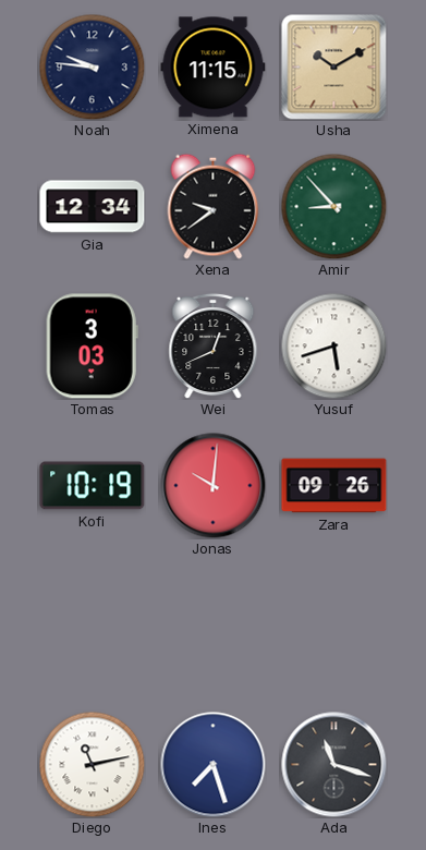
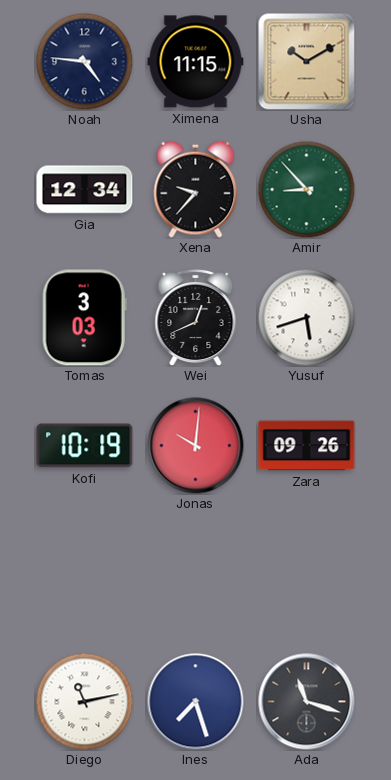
Noah: 9:46 -> 4:46
Xena: 9:39 -> 9:37
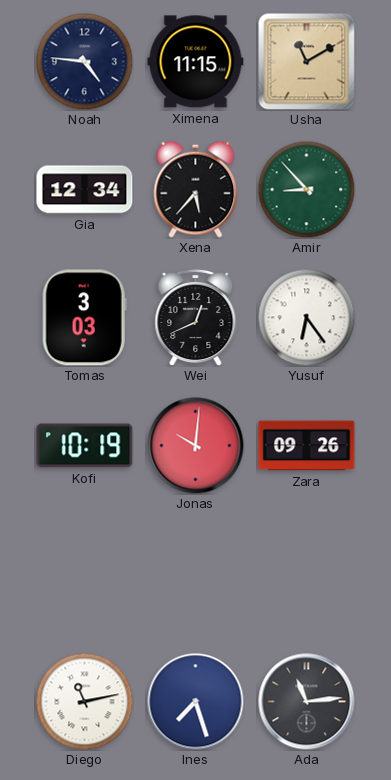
Usha: 10:10 -> 11:10
Xena: 9:37 -> 5:37
Yusuf: 5:42 -> 6:24
Ada: 11:18 -> 11:14
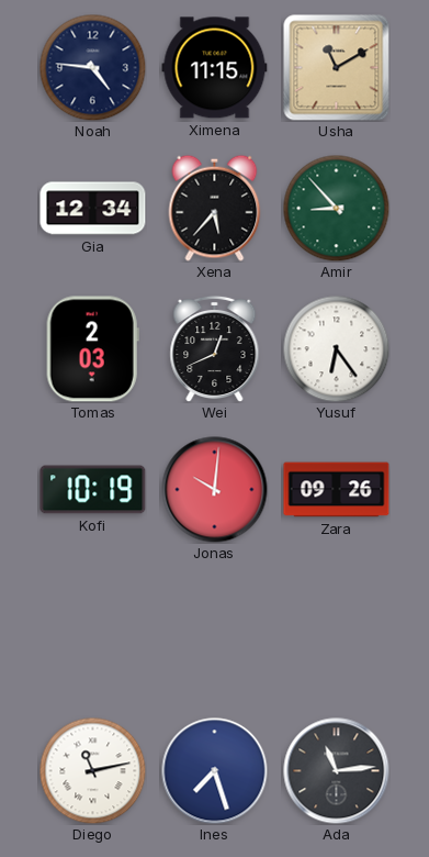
Tomas: 3:03 -> 2:03
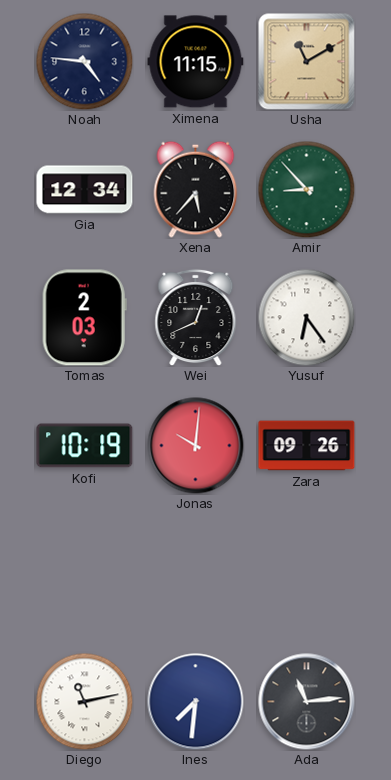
Ines: 7:27 -> 7:31
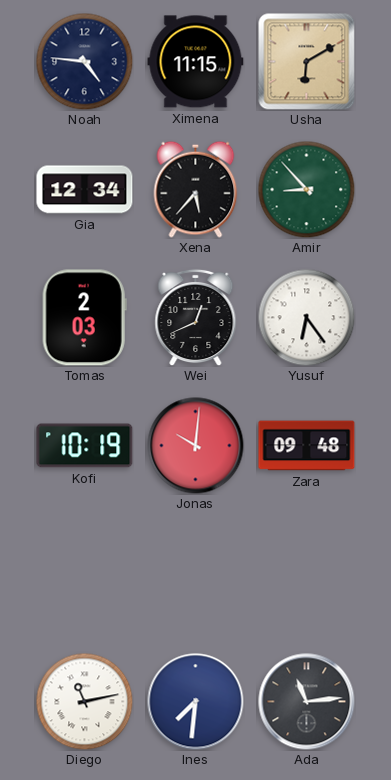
Usha: 11:10 -> 6:10
Zara: 09:26 -> 09:48
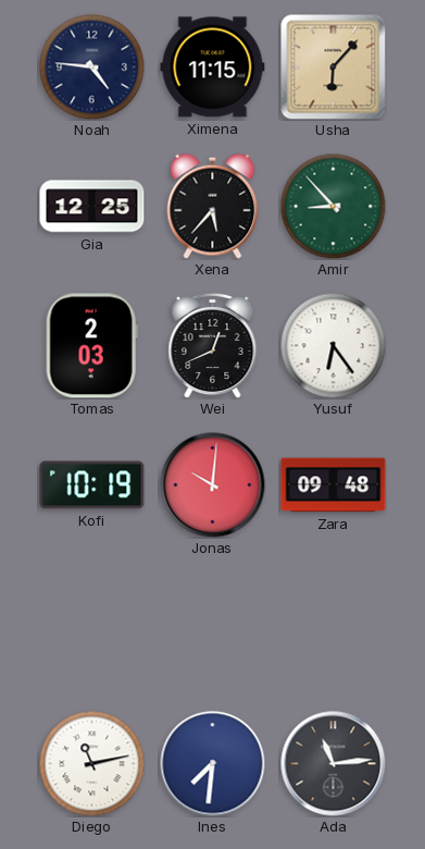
Usha: 6:10 -> 6:07
Gia: 12:34 -> 12:25
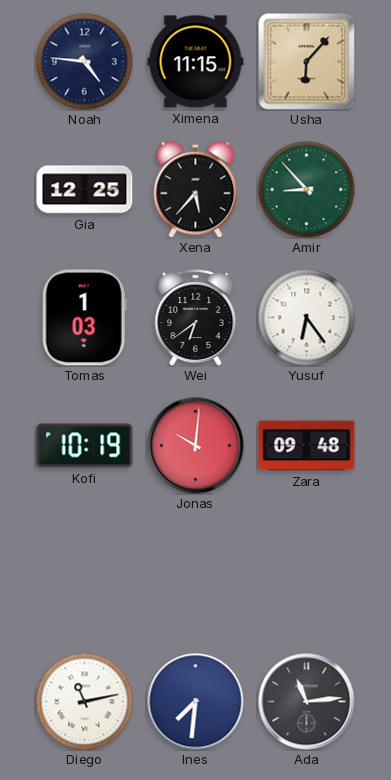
Tomas: 2:03 -> 1:03
Wei: 12:41 -> 6:39
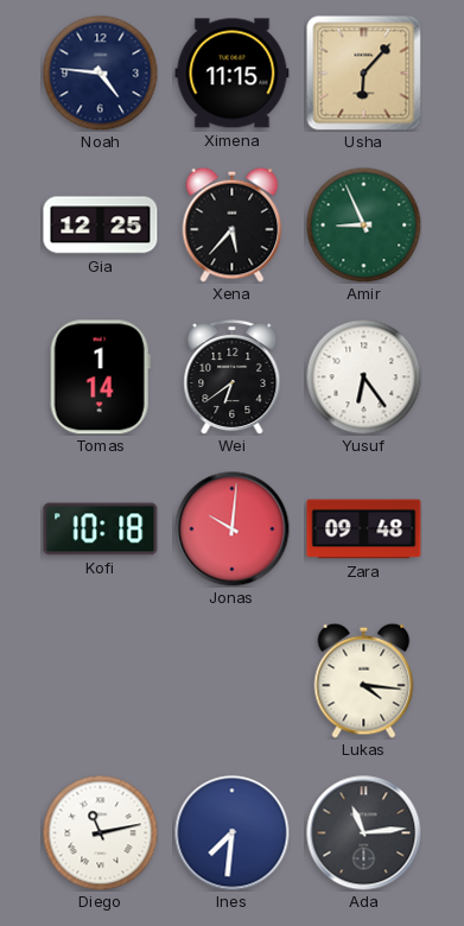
Amir: 8:53 -> 8:56
Tomas: 1:03 -> 1:14
Kofi: 10:19 -> 10:18
Lukas: none -> 4:16
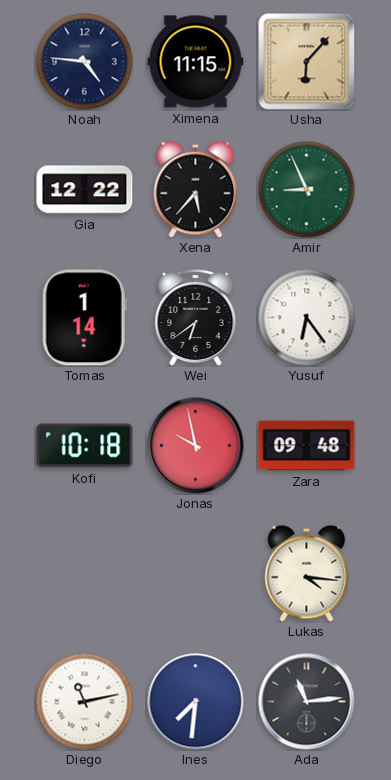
Gia: 12:25 -> 12:22
Jonas: 10:01 -> 9:58
